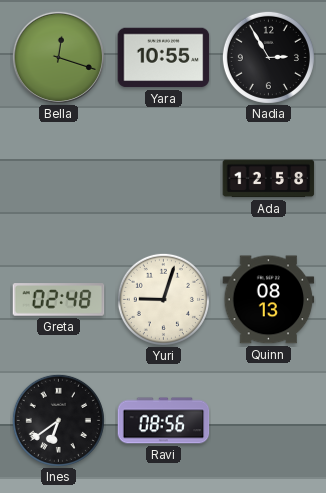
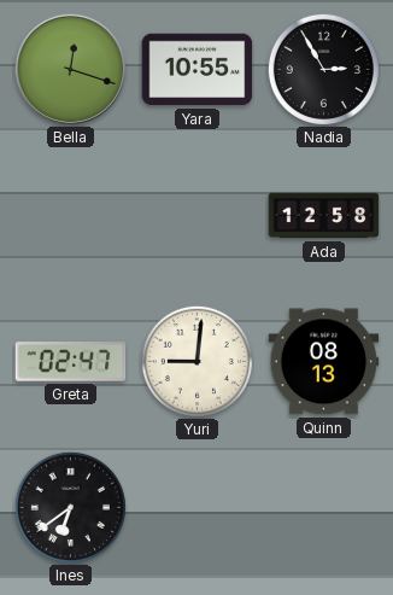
Greta: 02:48 -> 02:47
Yuri: 9:03 -> 9:01
Ravi: 08:56 -> none
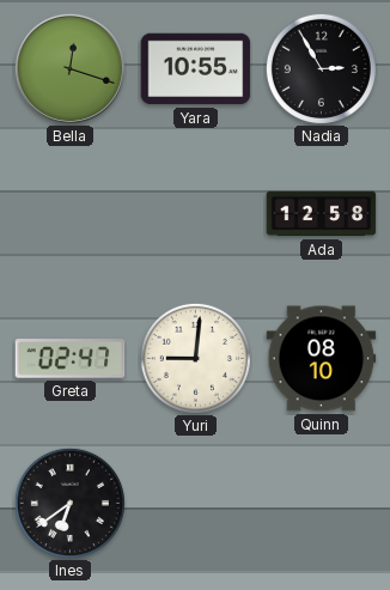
Quinn: 08:13 -> 08:10
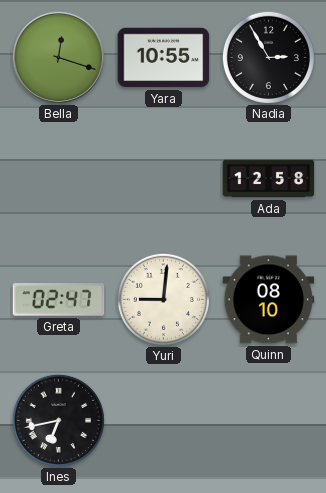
Ines: 6:39 -> 6:43
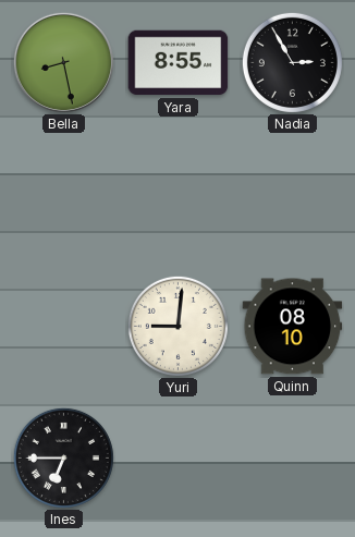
Bella: 12:18 -> 8:28
Yara: 10:55 -> 8:55
Ada: 12:58 -> none
Greta: 02:47 -> none
Ines: 6:43 -> 6:45
